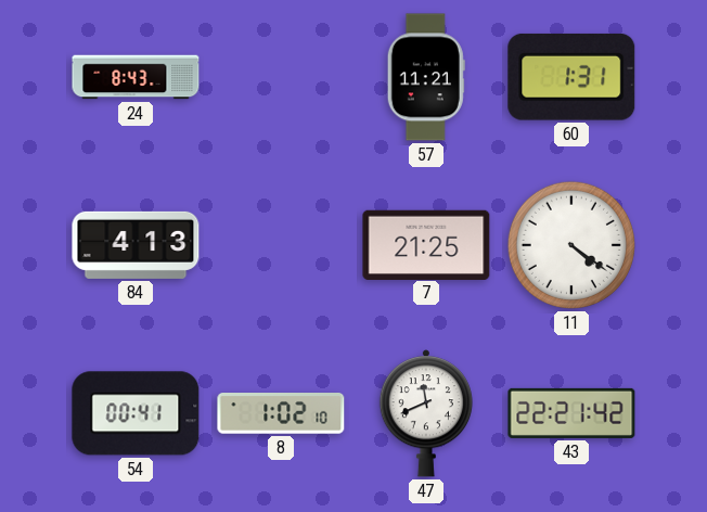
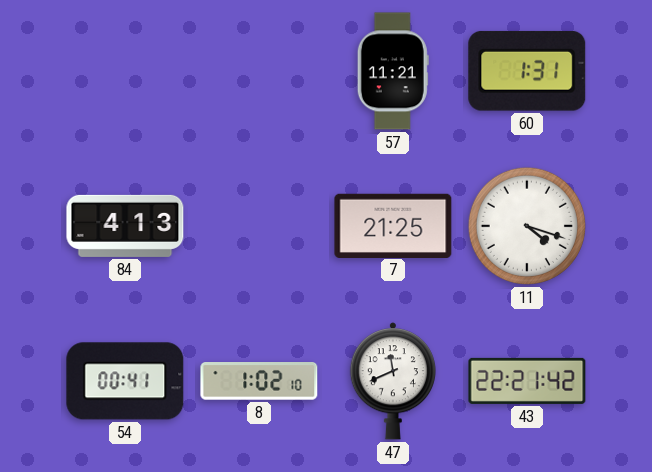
24: 8:43 -> none
11: 4:21 -> 4:18
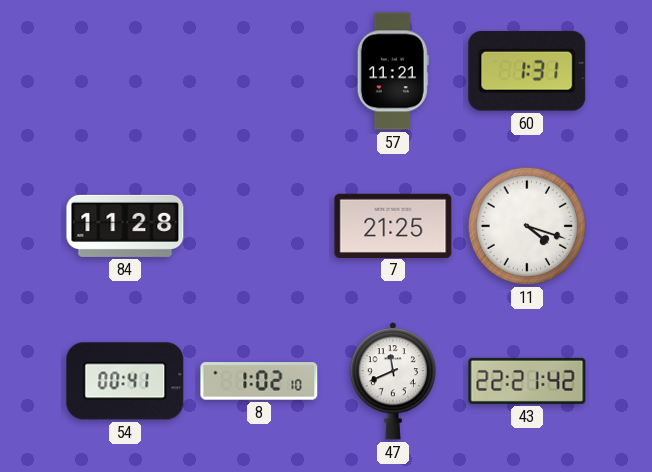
84: 4:13 -> 11:28
